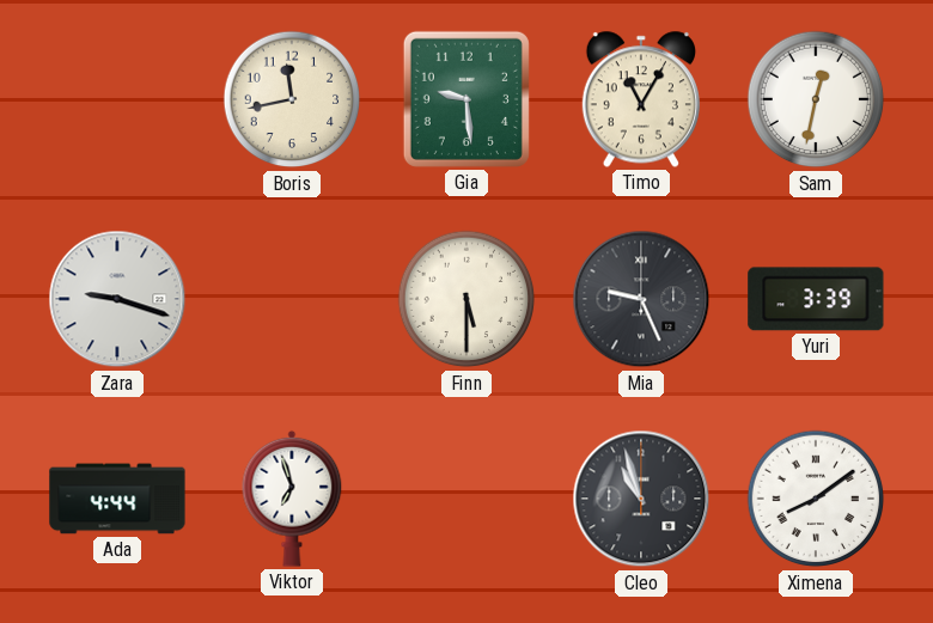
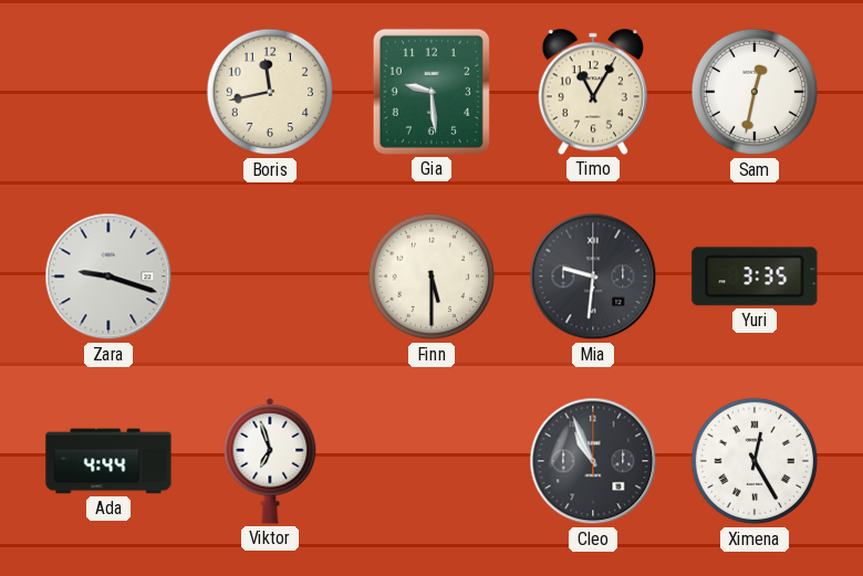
Mia: 9:26 -> 9:31
Yuri: 3:39 -> 3:35
Cleo: 10:57 -> 10:56
Ximena: 8:09 -> 12:25
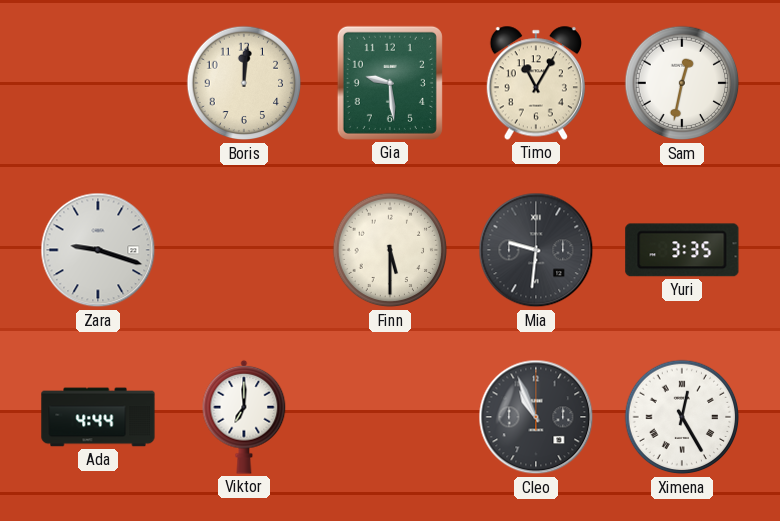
Boris: 11:43 -> 12:01
Viktor: 6:57 -> 7:00
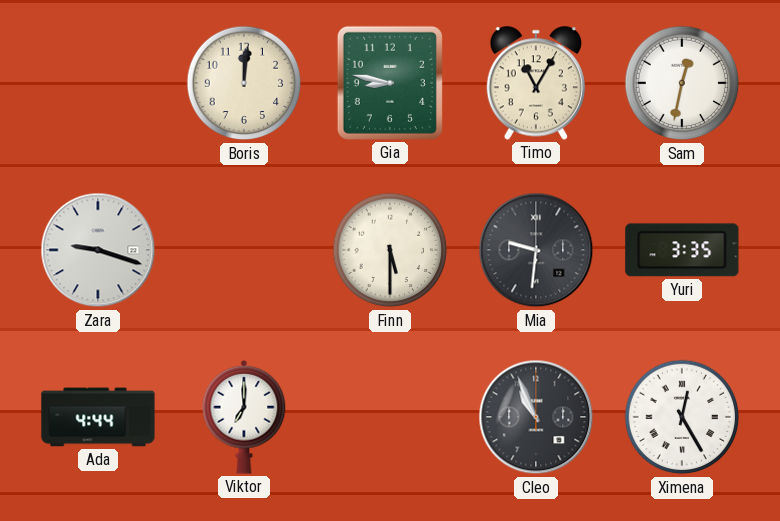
Gia: 9:29 -> 8:47
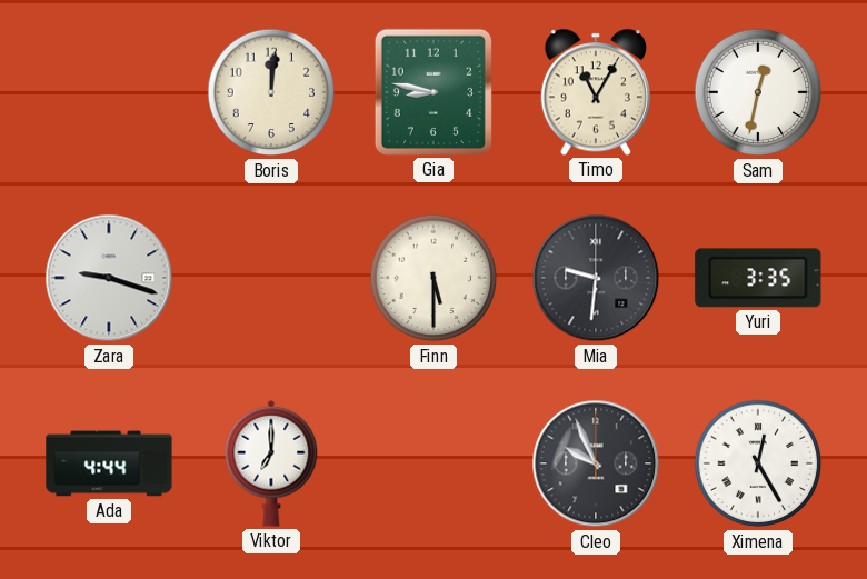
Cleo: 10:56 -> 9:56
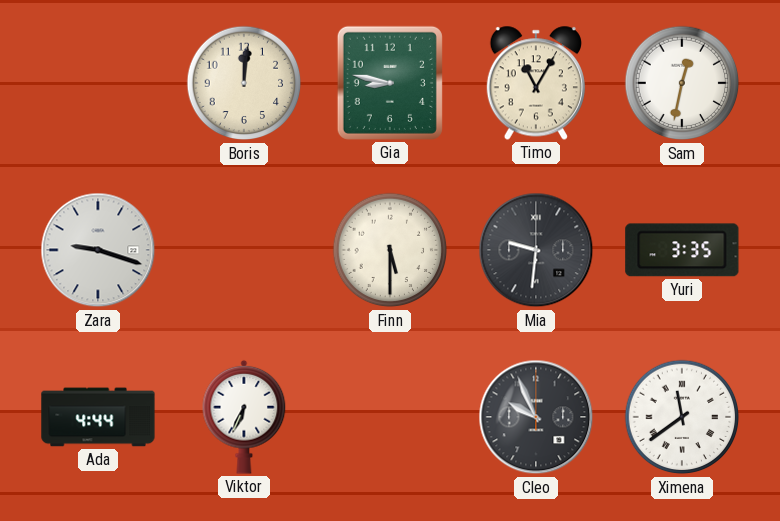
Viktor: 7:00 -> 6:34
Ximena: 12:25 -> 11:39
